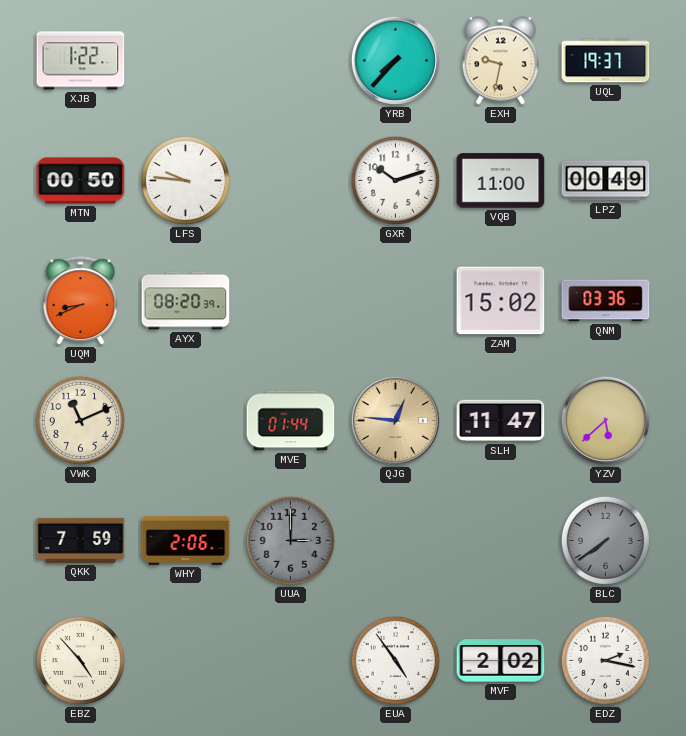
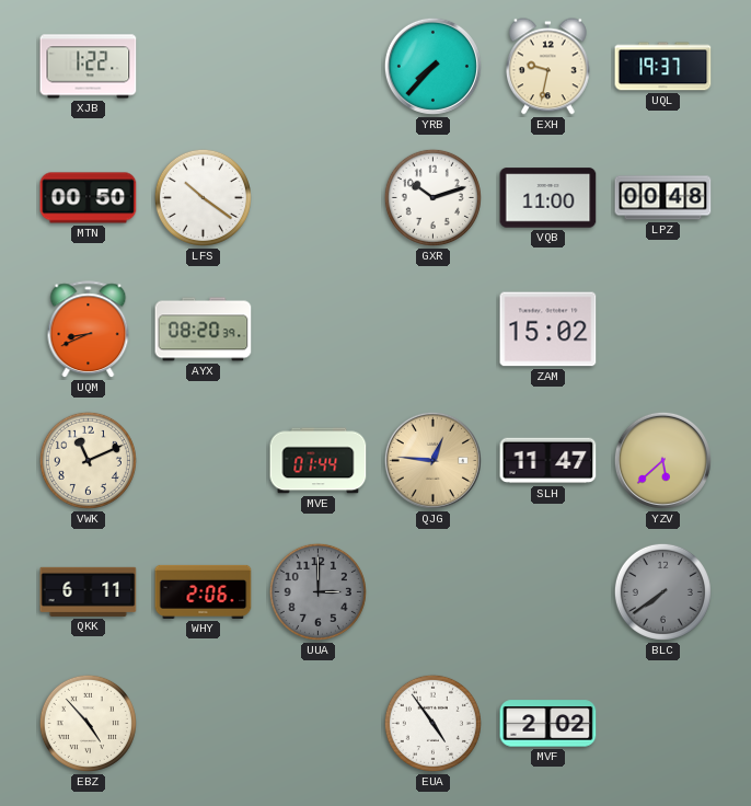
LFS: 9:46 -> 10:21
LPZ: 00:49 -> 00:48
QNM: 03:36 -> none
QKK: 7:59 -> 6:11
EDZ: 2:17 -> none
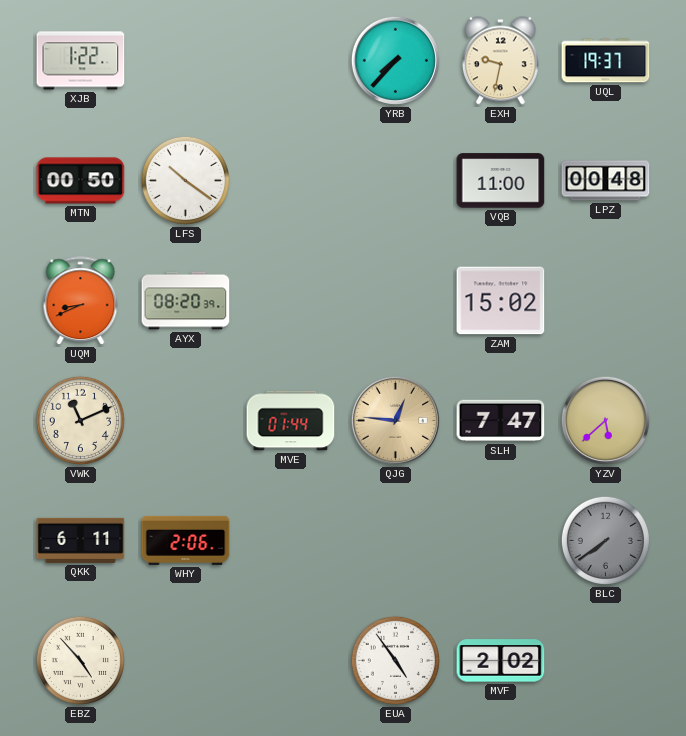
GXR: 10:12 -> none
SLH: 11:47 -> 7:47
UUA: 3:00 -> none
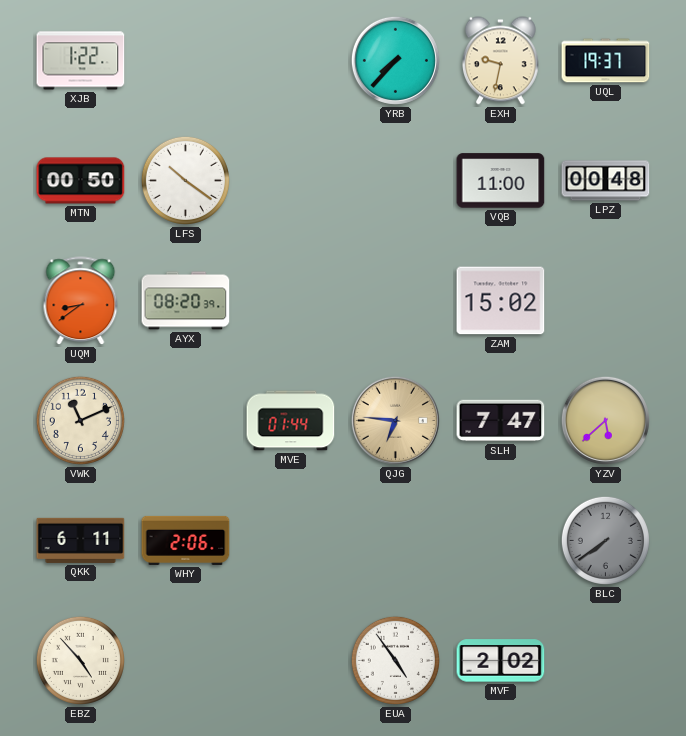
UQM: 8:41 -> 8:39
QJG: 12:46 -> 6:46
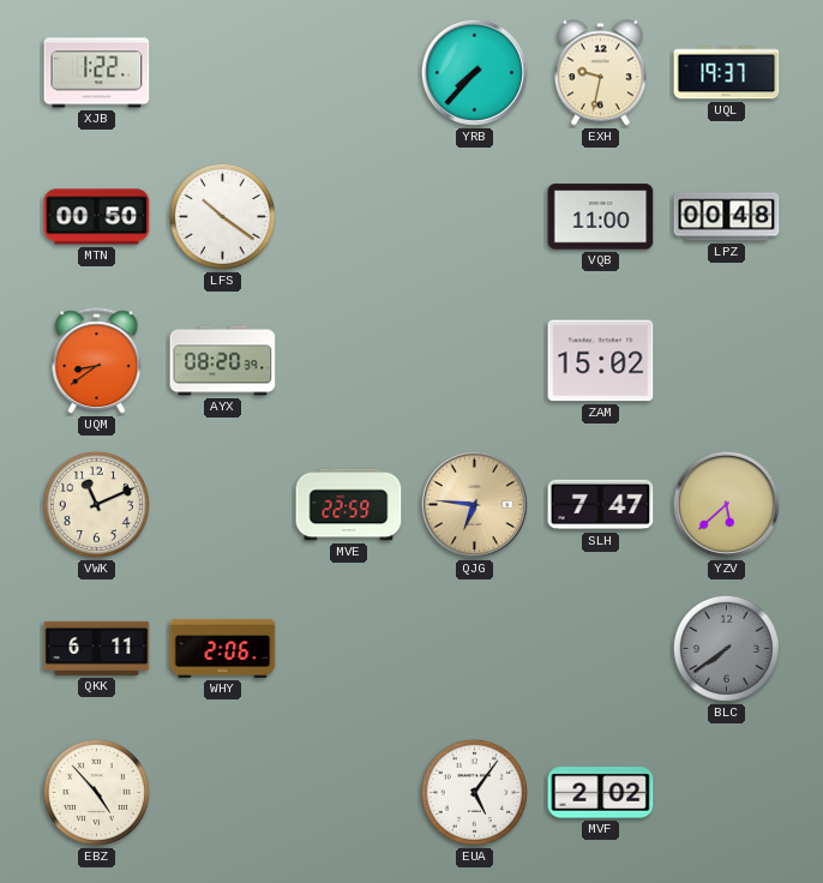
MVE: 01:44 -> 22:59
EUA: 4:54 -> 5:06
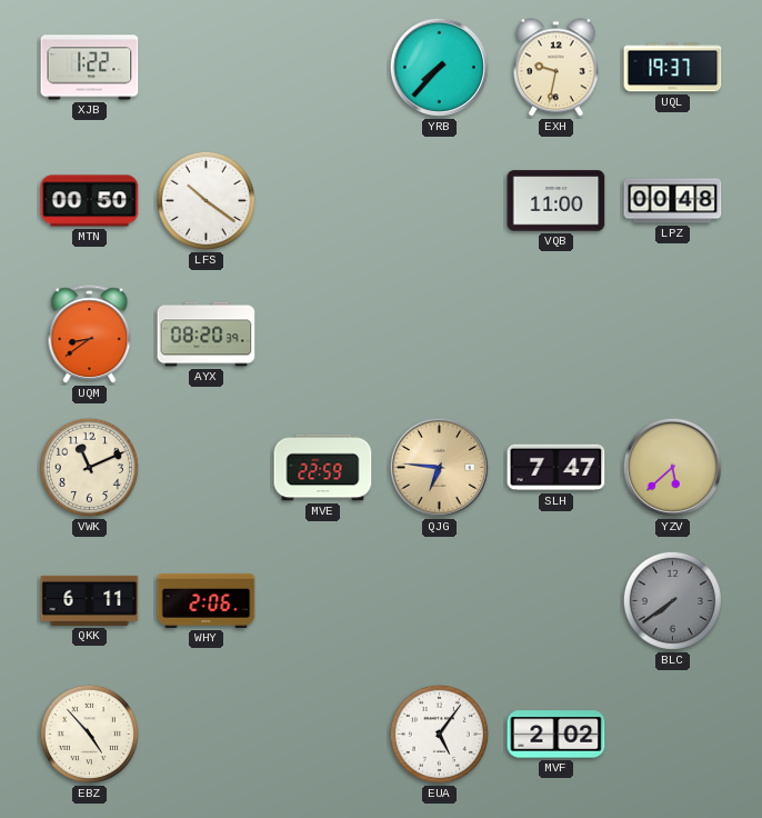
ZAM: 15:02 -> none
